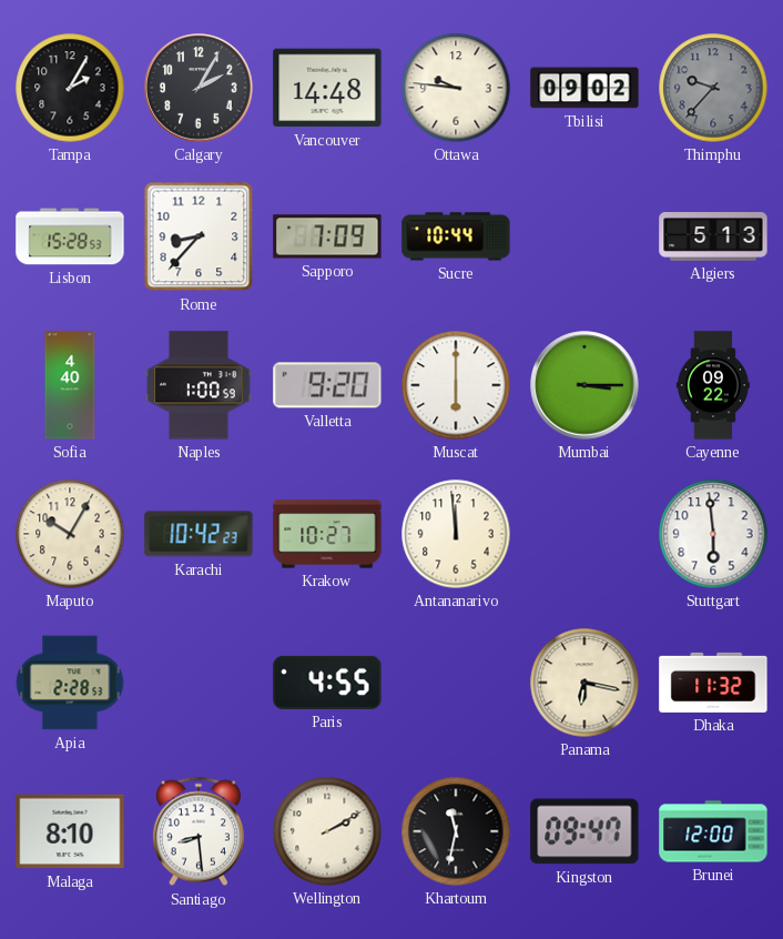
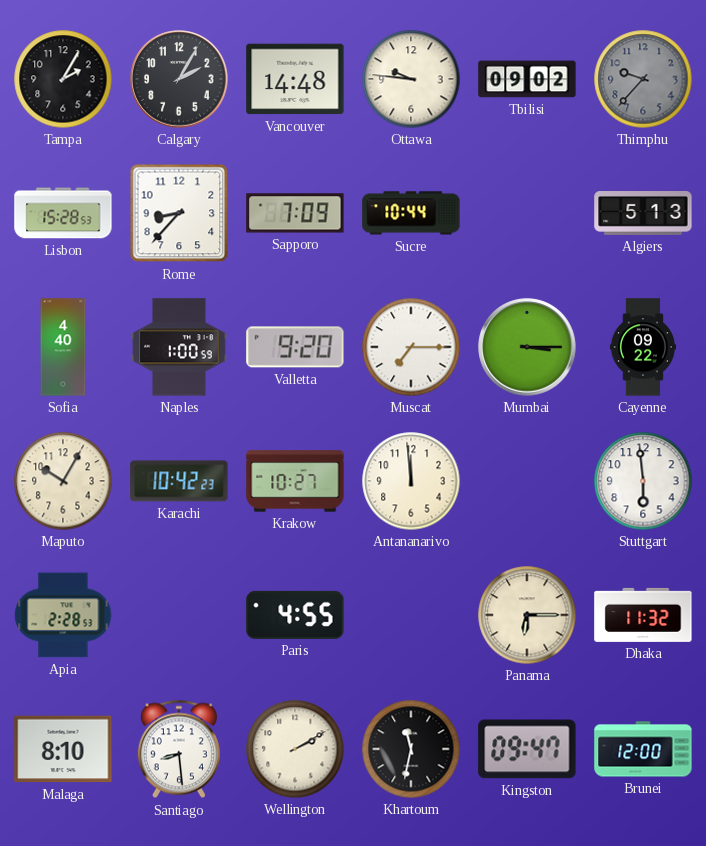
Muscat: 6:00 -> 7:15
Panama: 6:17 -> 6:15
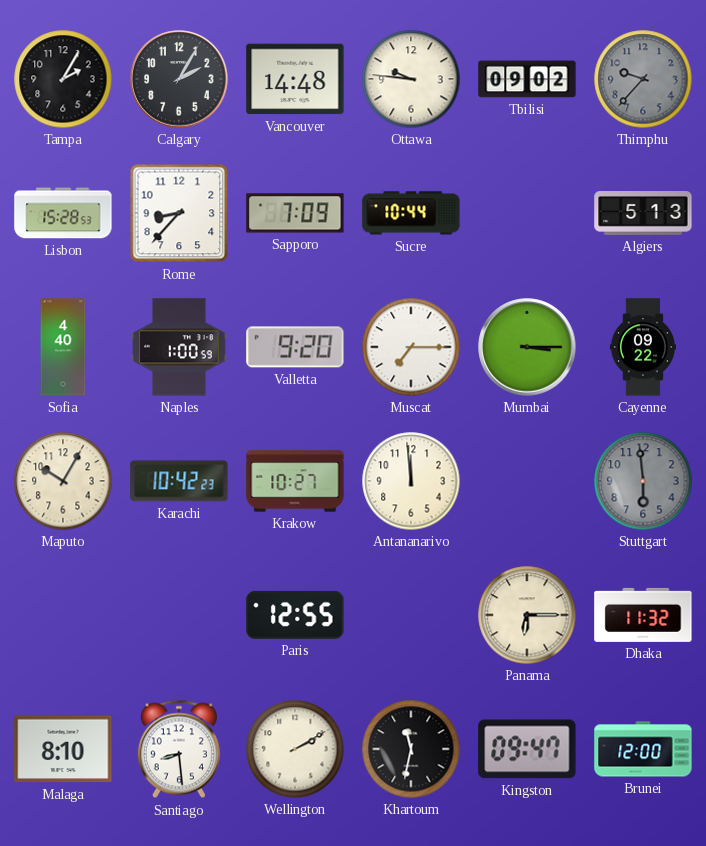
Stuttgart dial: white -> grey
Apia: 2:28 -> none
Paris: 4:55 -> 12:55
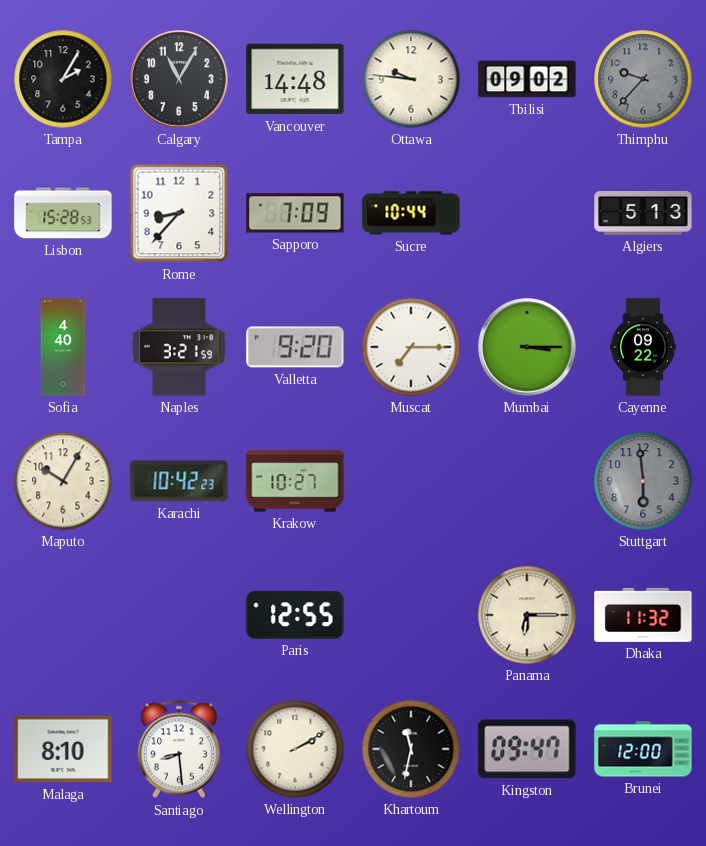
Calgary: 2:05 -> 11:05
Naples: 1:00 -> 3:21
Antananarivo: 11:59 -> none
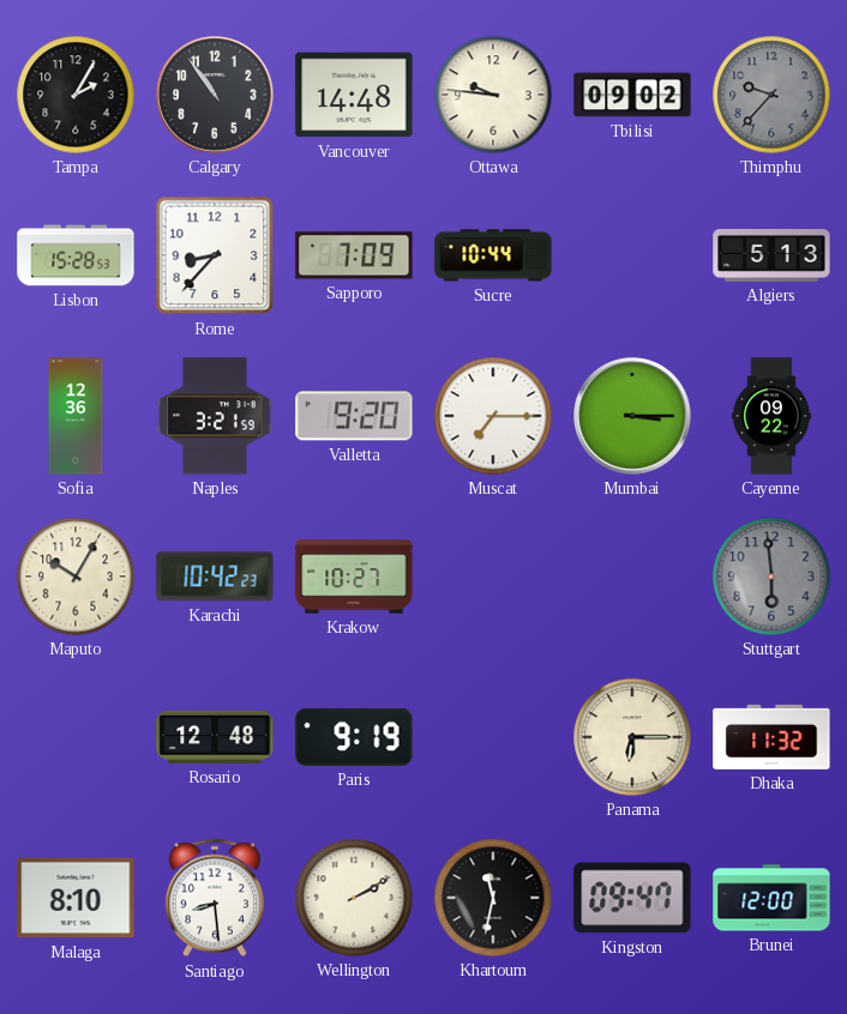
Calgary: 11:05 -> 10:54
Sofia: 4:40 -> 12:36
Rosario: none -> 12:48
Paris: 12:55 -> 9:19
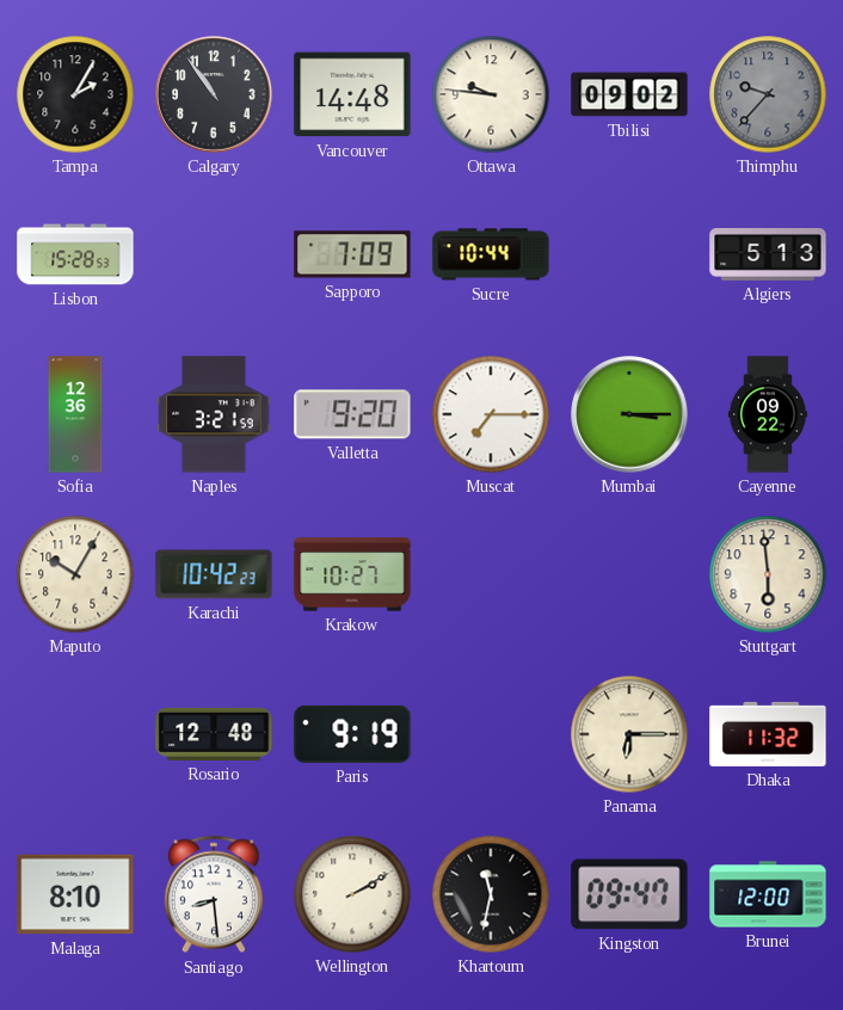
Rome: 8:37 -> none
Stuttgart dial: grey -> cream
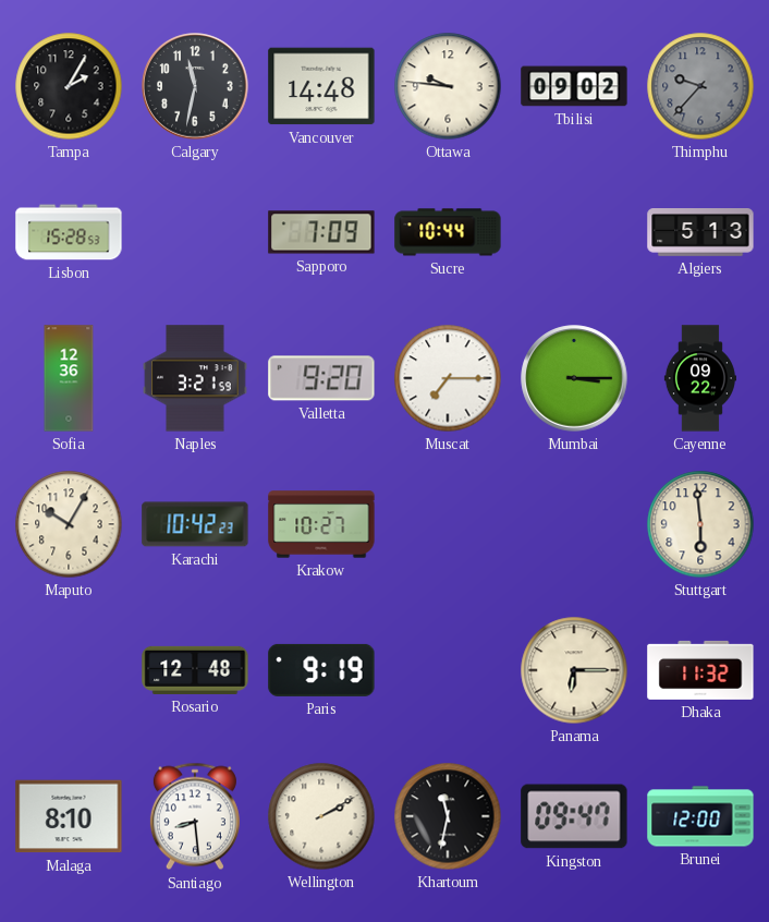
Calgary: 10:54 -> 11:32
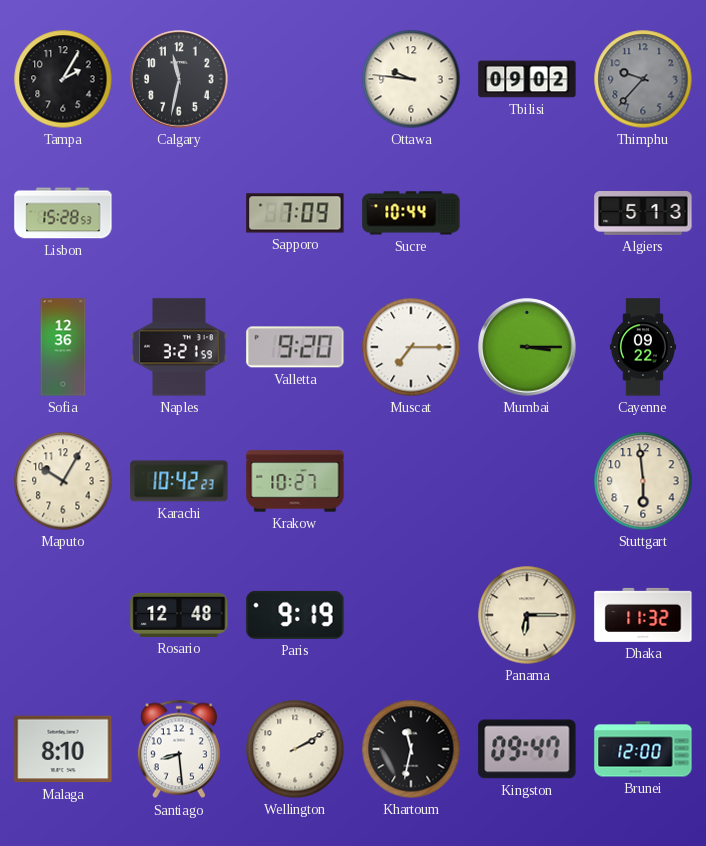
Vancouver: 14:48 -> none
